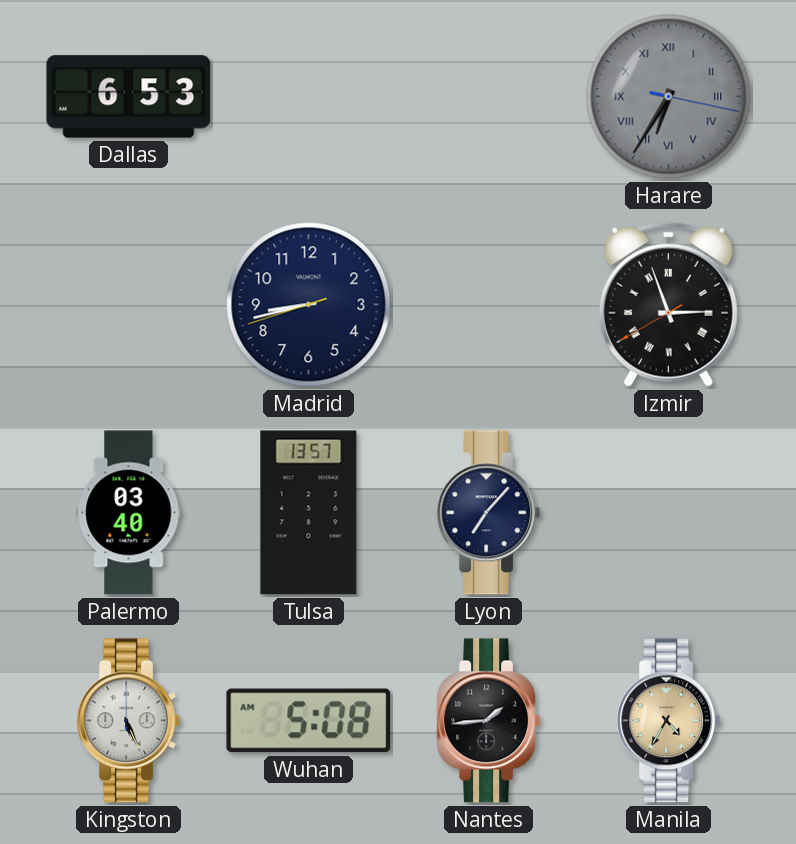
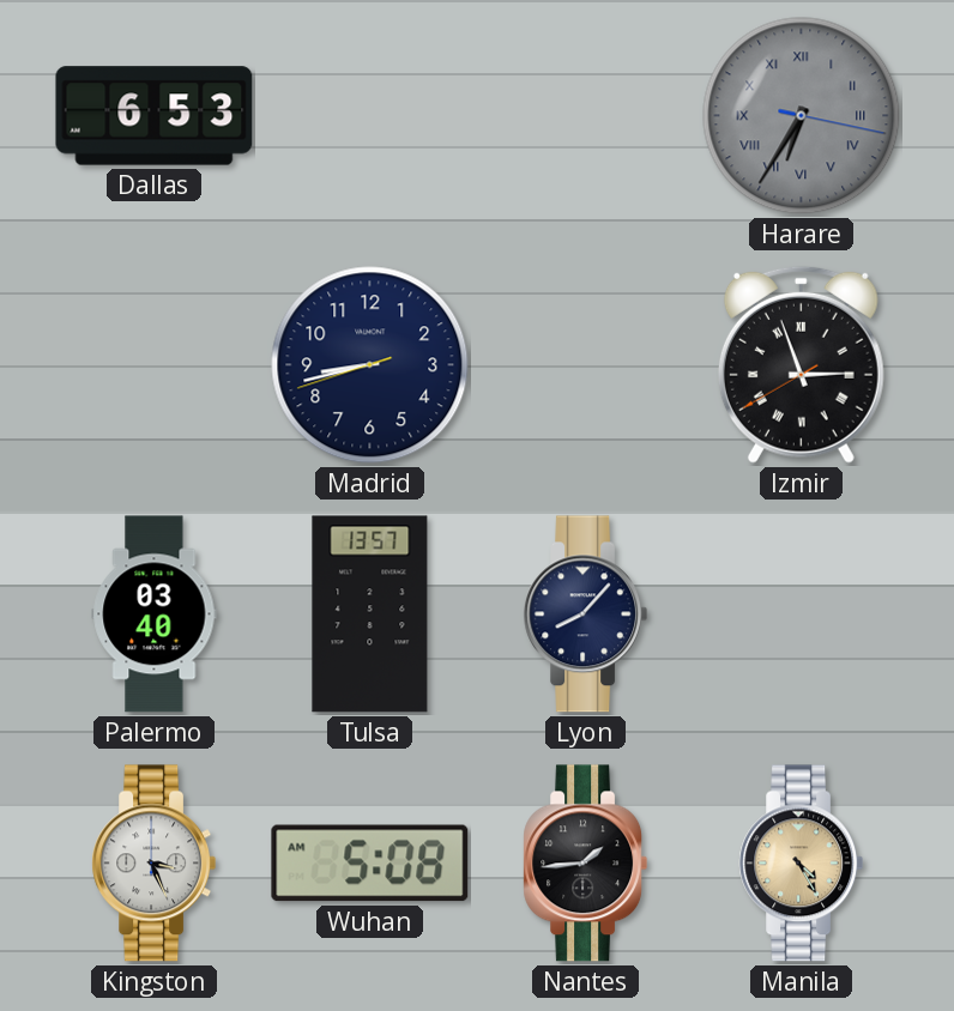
Lyon: 7:07 -> 8:07
Kingston: 5:26 -> 3:26
Manila: 4:35 -> 4:25
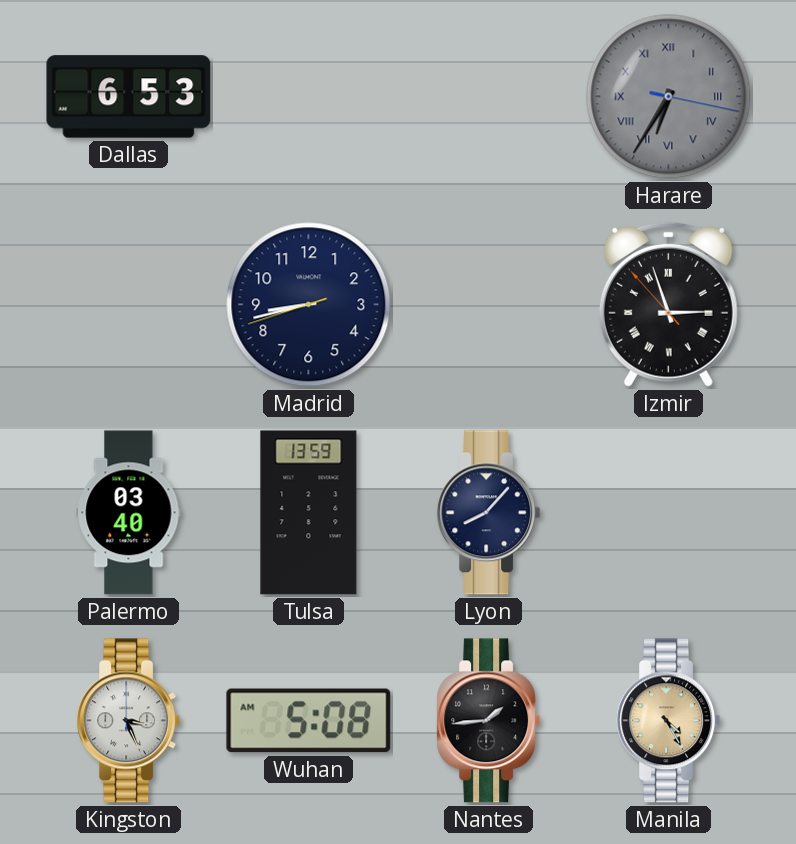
Izmir: 2:56:40 -> 2:56:53
Tulsa: 13:57 -> 13:59
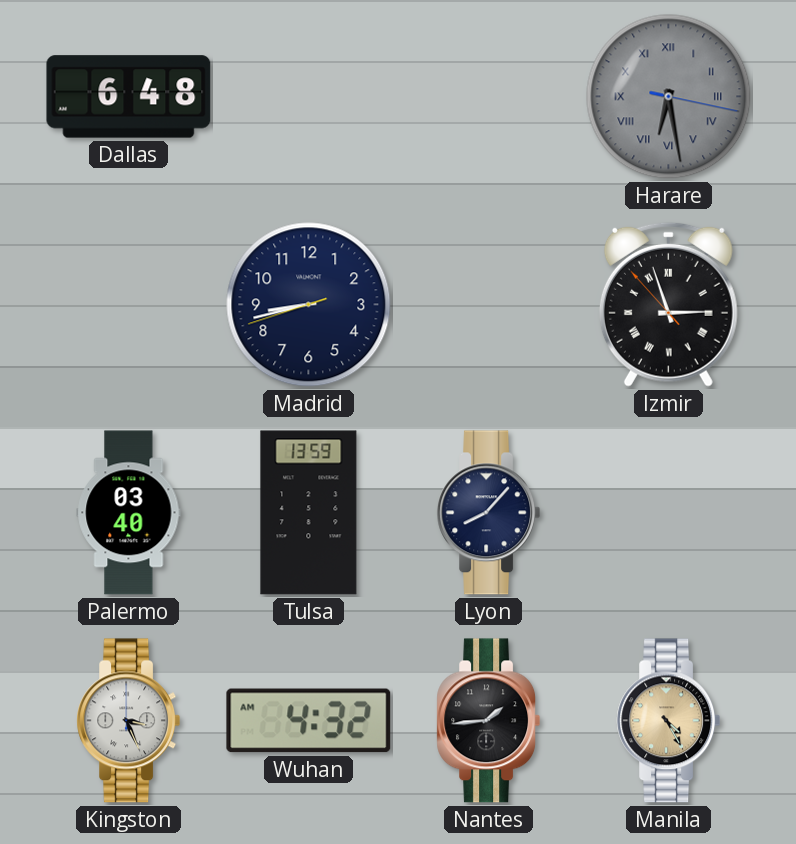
Dallas: 6:53 -> 6:48
Harare: 6:35 -> 6:28
Wuhan: 5:08 -> 4:32
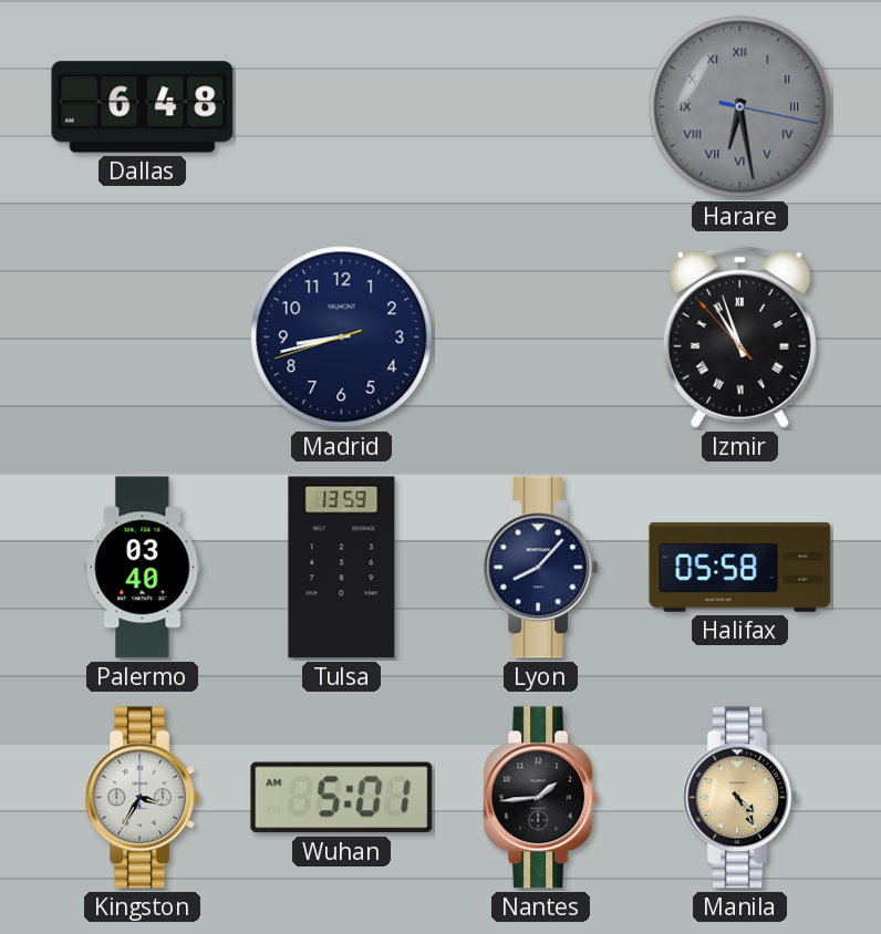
Izmir: 2:56 -> 10:56
Halifax: none -> 05:58
Kingston: 3:26 -> 3:35
Wuhan: 4:32 -> 5:01
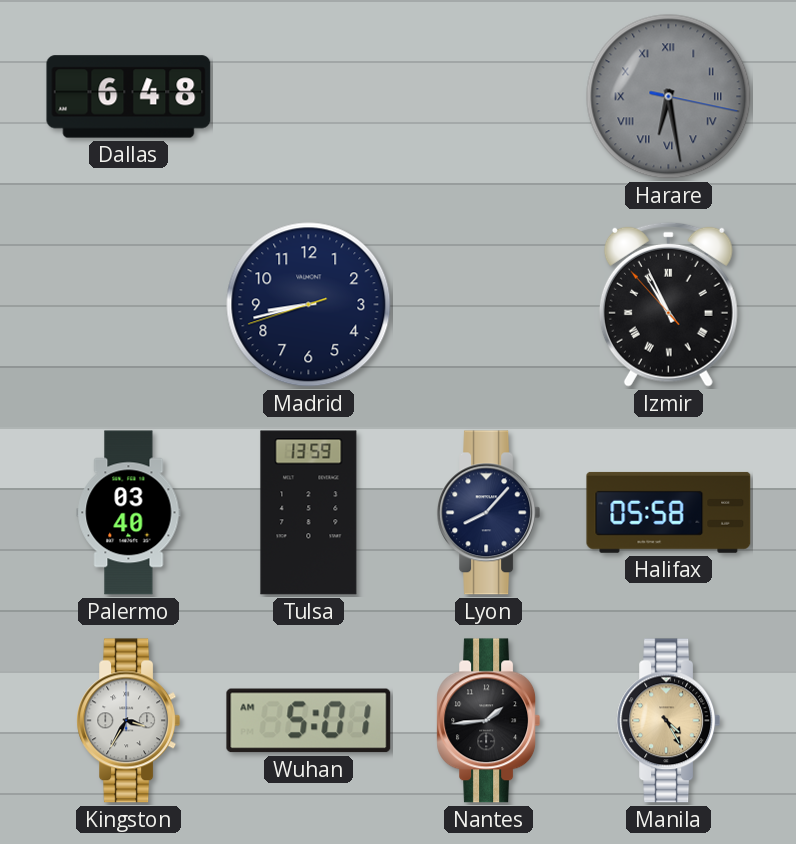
Izmir: 10:56 -> 10:55
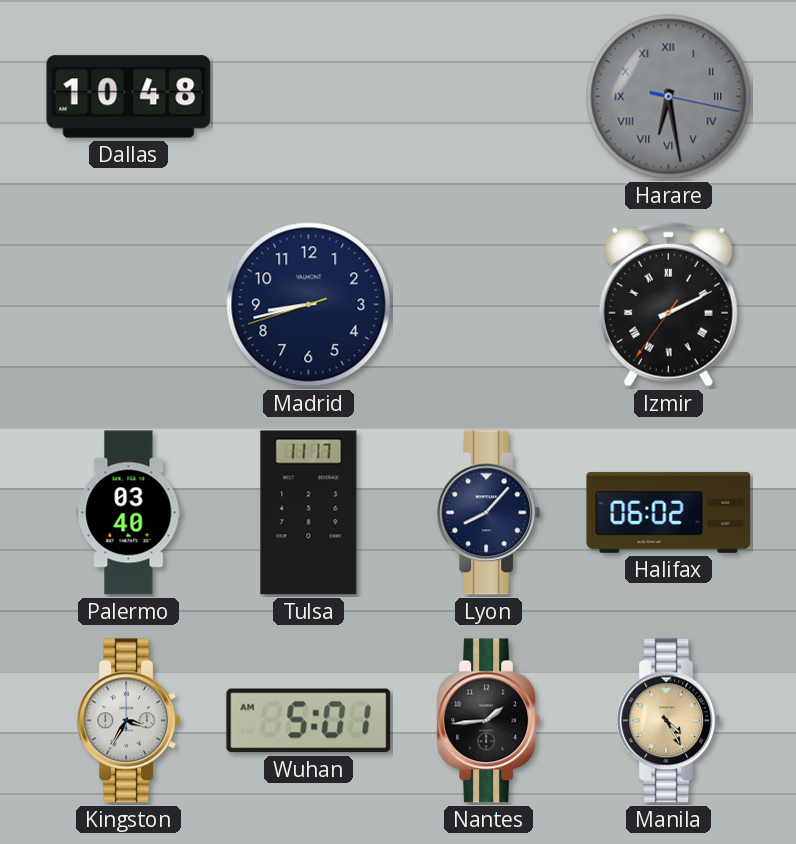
Dallas: 6:48 -> 10:48
Izmir: 10:55 -> 2:10
Tulsa: 13:59 -> 11:17
Halifax: 05:58 -> 06:02
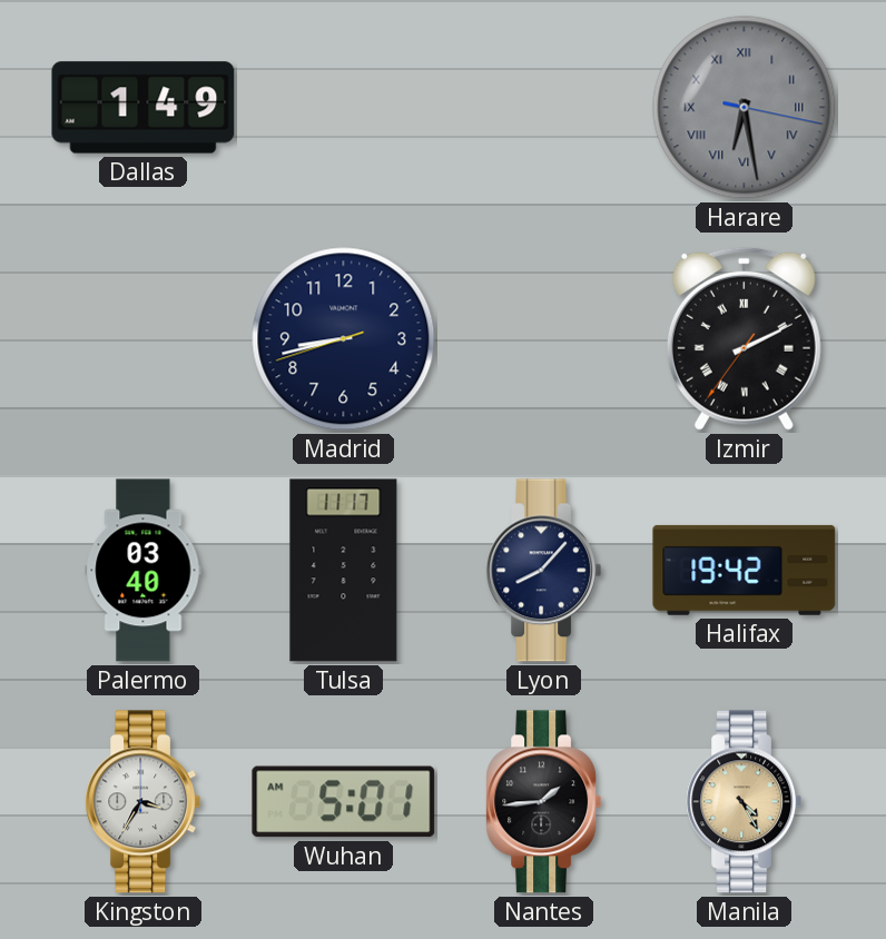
Dallas: 10:48 -> 1:49
Halifax: 06:02 -> 19:42
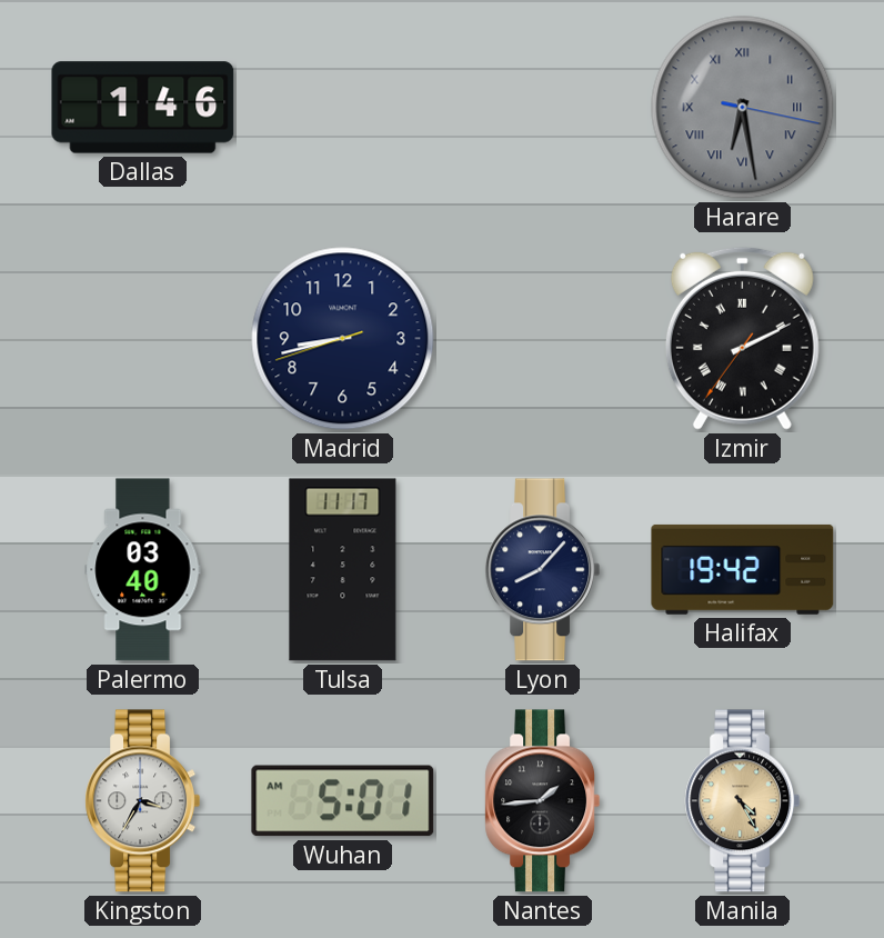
Dallas: 1:49 -> 1:46
